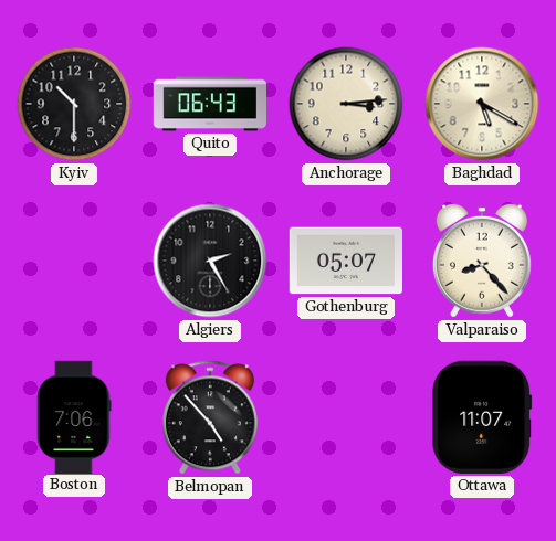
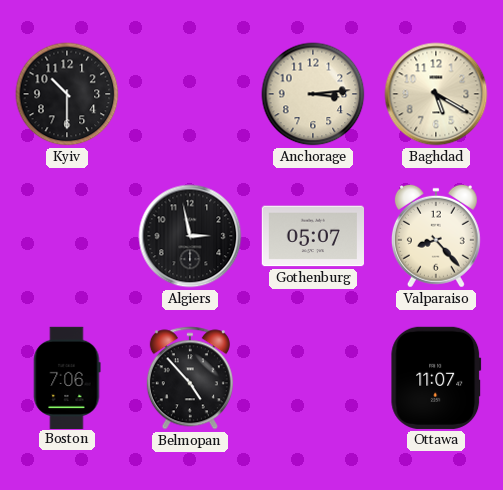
Quito: 06:43 -> none
Algiers: 2:25 -> 2:58
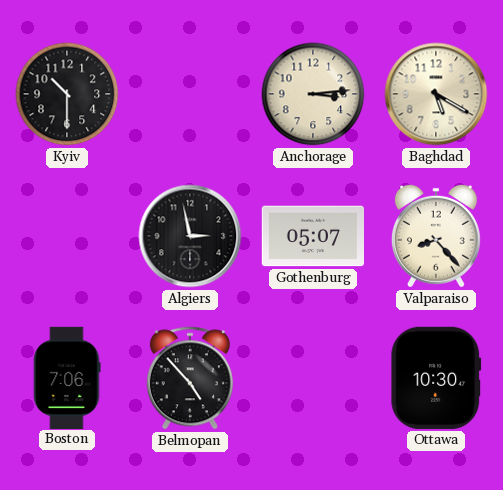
Ottawa: 11:07 -> 10:30
